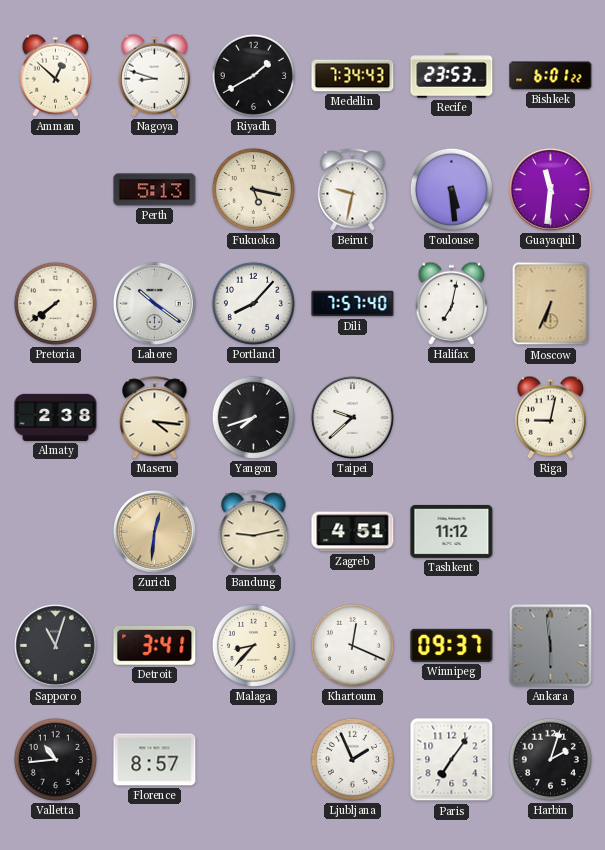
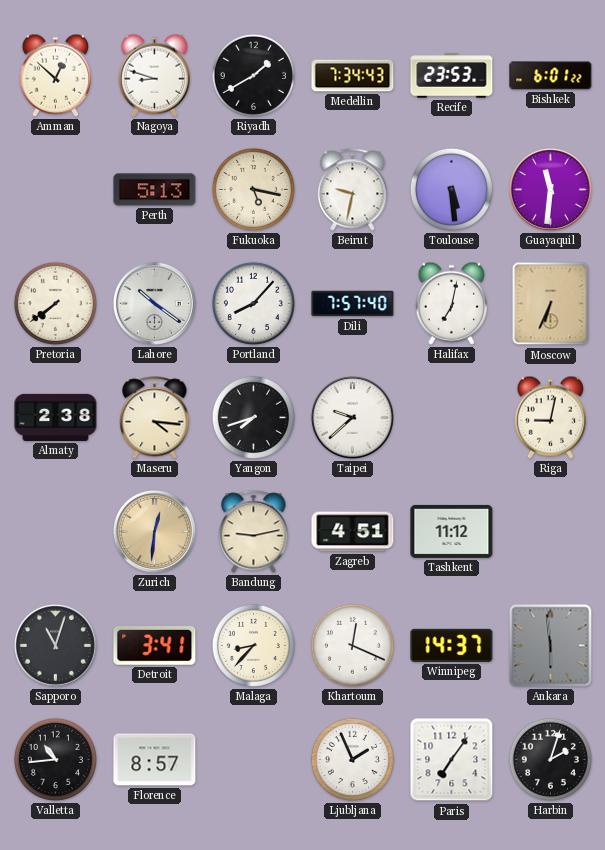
Winnipeg: 09:37 -> 14:37
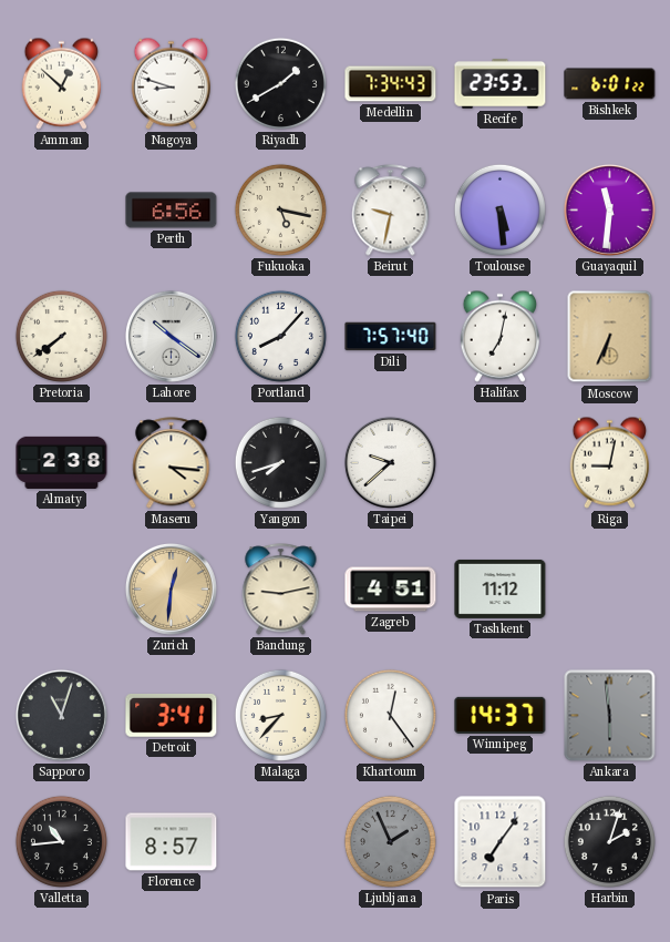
Perth: 5:13 -> 6:56
Khartoum: 12:19 -> 12:24
Ljubljana dial: white -> grey
